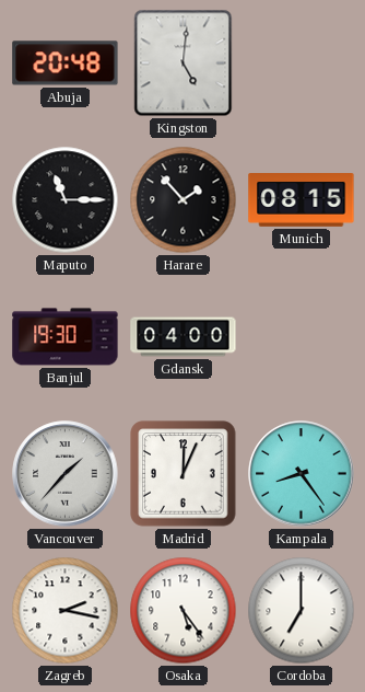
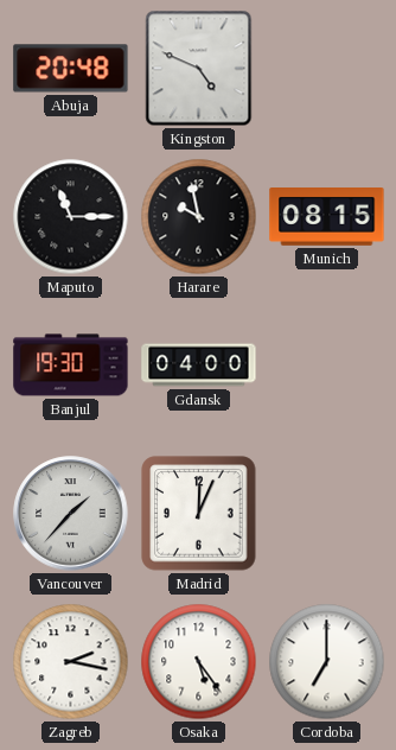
Kingston: 5:01 -> 4:49
Harare: 1:53 -> 9:58
Kampala: 8:24 -> none
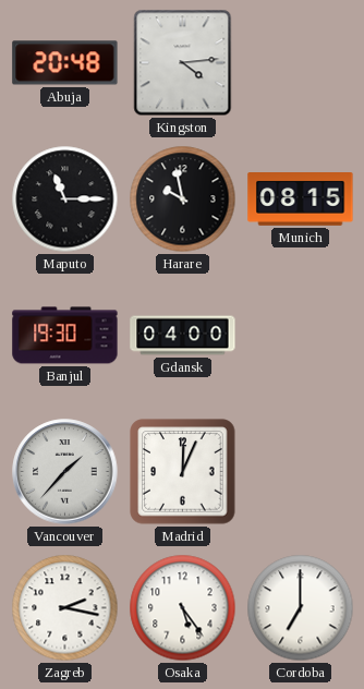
Kingston: 4:49 -> 4:14
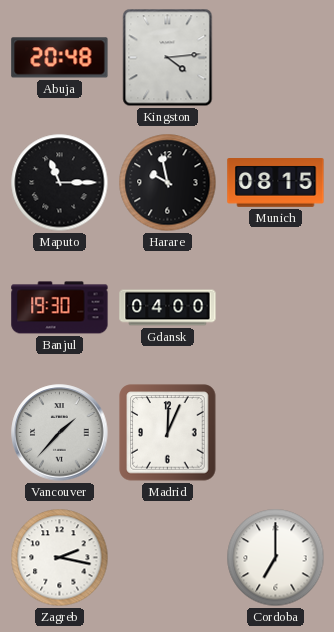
Osaka: 5:24 -> none
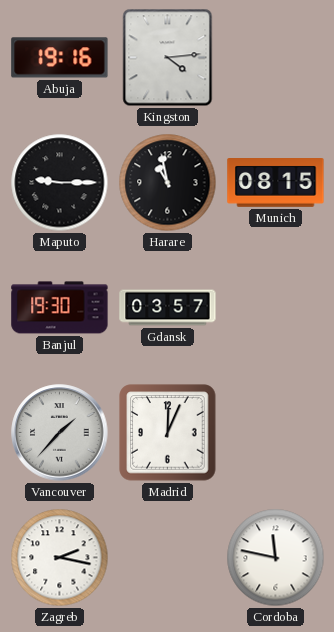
Abuja: 20:48 -> 19:16
Maputo: 11:15 -> 9:15
Harare: 9:58 -> 10:58
Gdansk: 04:00 -> 03:57
Cordoba: 7:00 -> 11:47
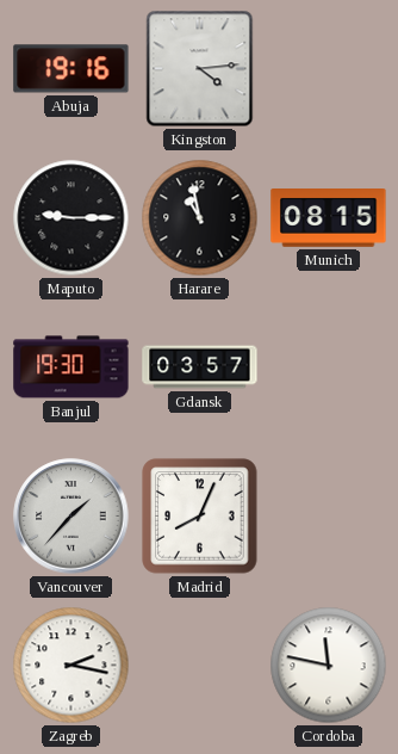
Madrid: 12:04 -> 8:04
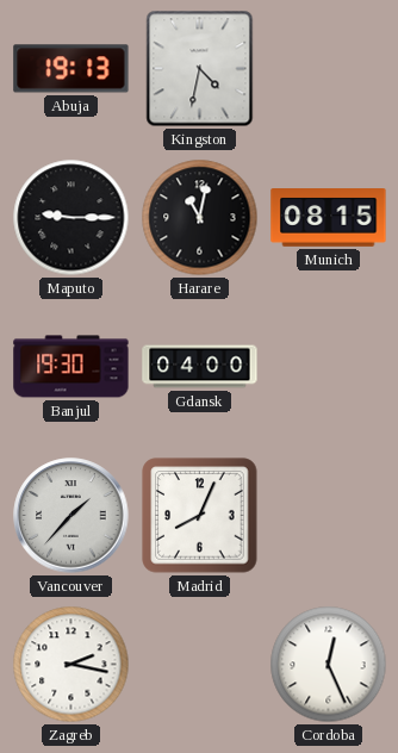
Abuja: 19:16 -> 19:13
Kingston: 4:14 -> 4:32
Harare: 10:58 -> 11:02
Gdansk: 03:57 -> 04:00
Cordoba: 11:47 -> 12:26
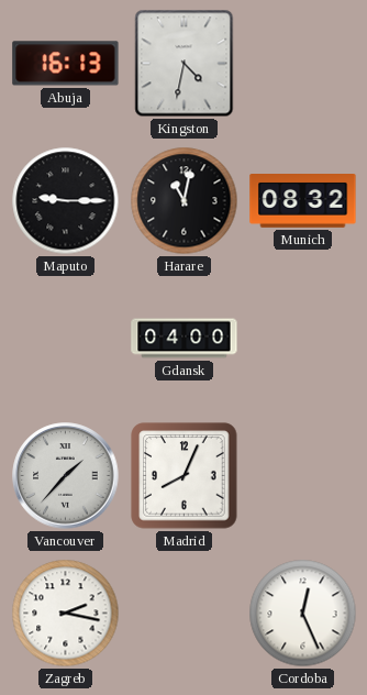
Abuja: 19:13 -> 16:13
Munich: 08:15 -> 08:32
Banjul: 19:30 -> none
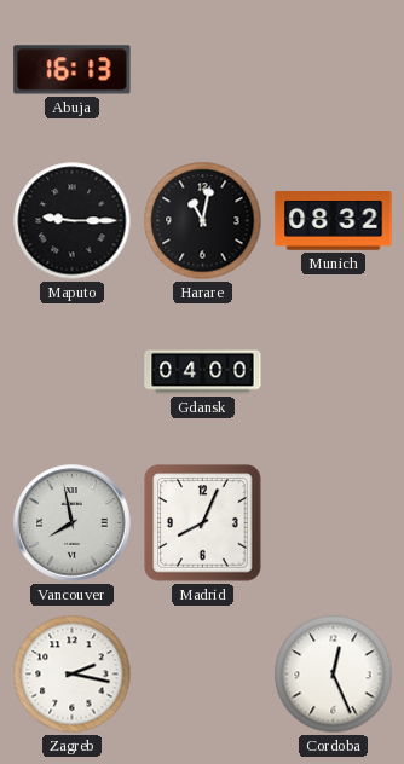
Kingston: 4:32 -> none
Vancouver: 1:37 -> 7:58
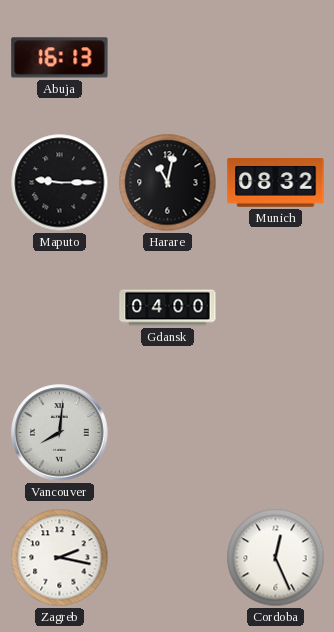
Vancouver: 7:58 -> 8:01
Madrid: 8:04 -> none
